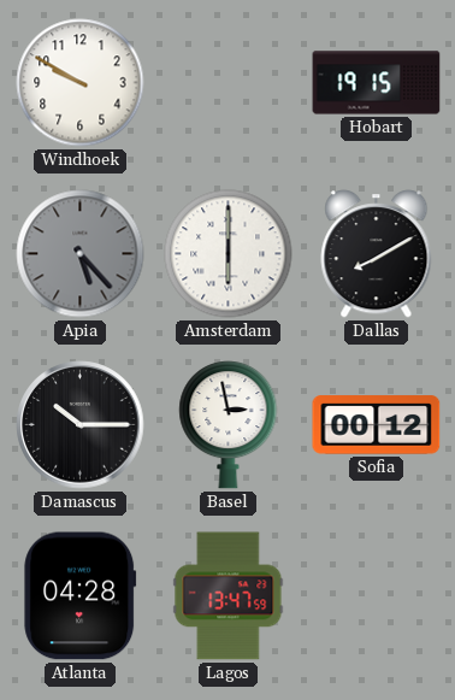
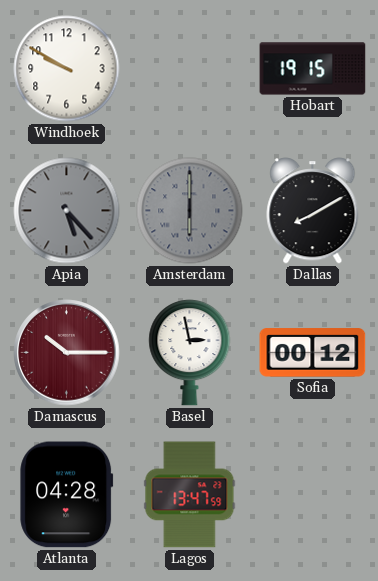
Amsterdam dial: white -> grey
Damascus dial: black -> burgundy
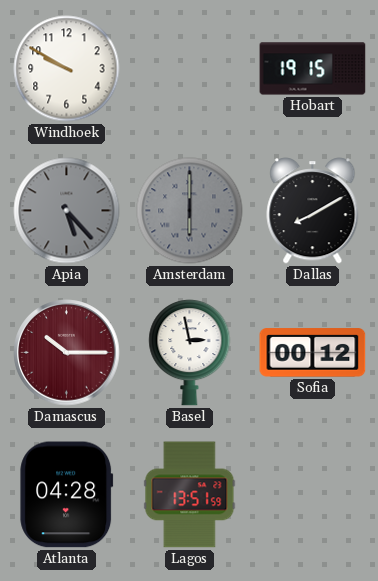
Lagos: 13:47 -> 13:51
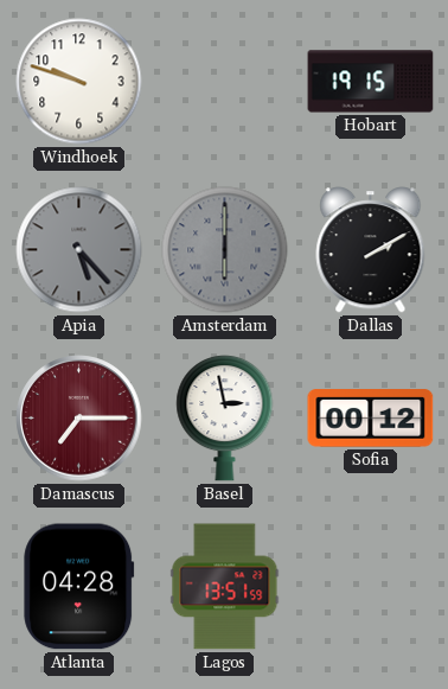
Windhoek: 9:50 -> 9:48
Dallas: 8:10 -> 2:10
Damascus: 10:15 -> 7:15
